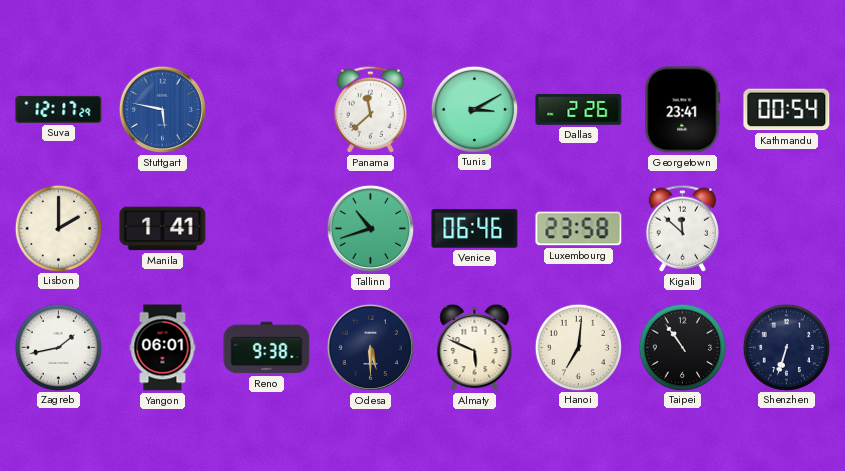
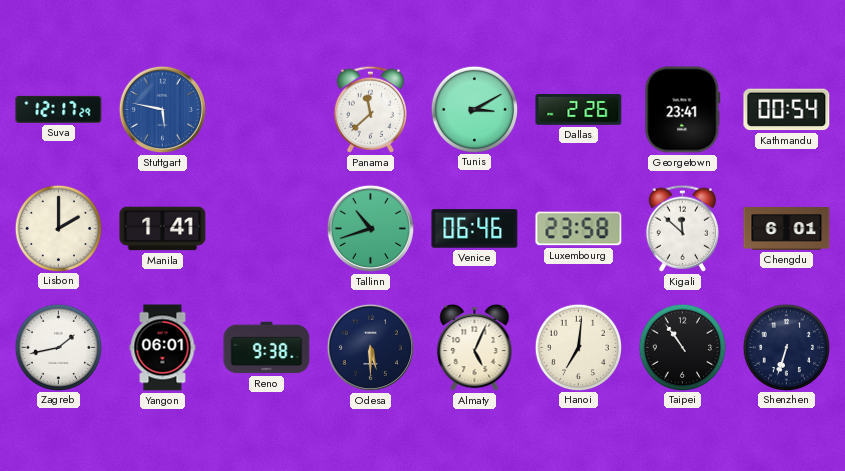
Chengdu: none -> 6:01
Almaty: 5:49 -> 5:04
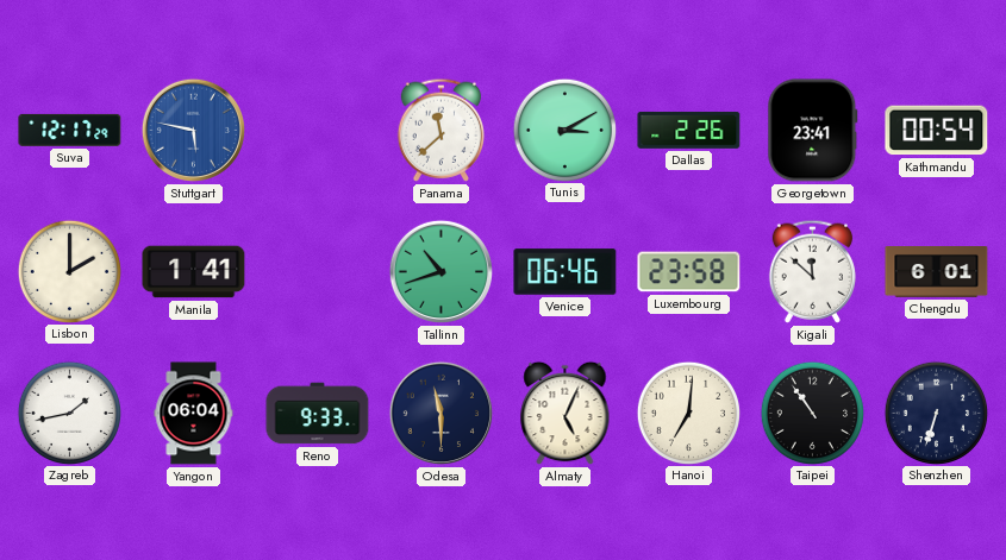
Yangon: 06:01 -> 06:04
Reno: 9:38 -> 9:33
Odesa: 5:30 -> 11:30
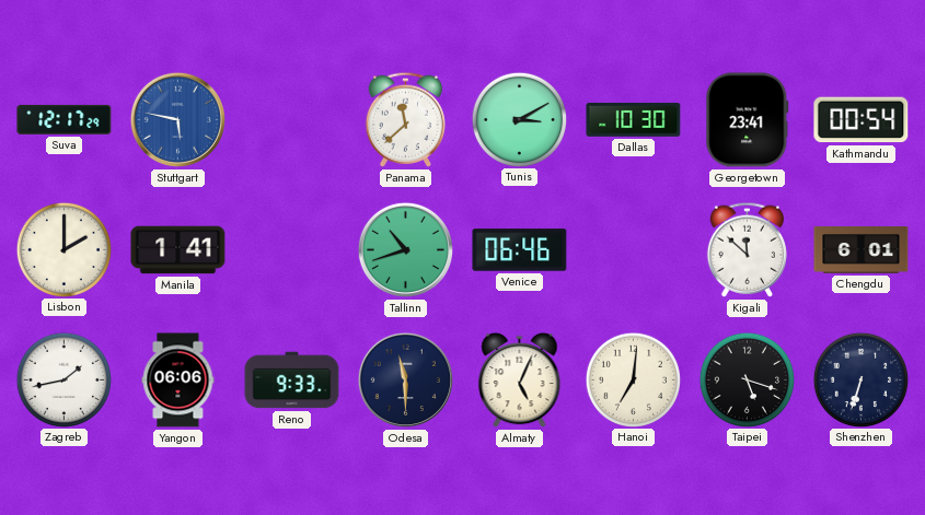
Dallas: 2:26 -> 10:30
Luxembourg: 23:58 -> none
Yangon: 06:04 -> 06:06
Taipei: 10:54 -> 5:18
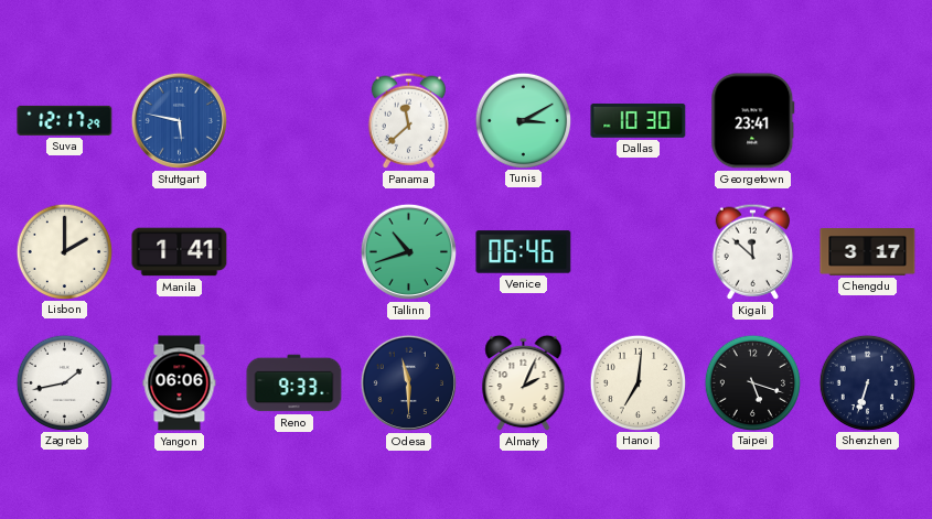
Kathmandu: 00:54 -> none
Chengdu: 6:01 -> 3:17
Almaty: 5:04 -> 2:04
